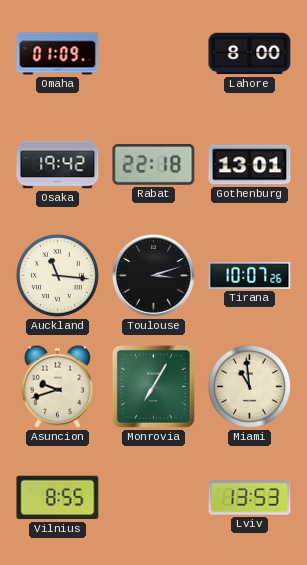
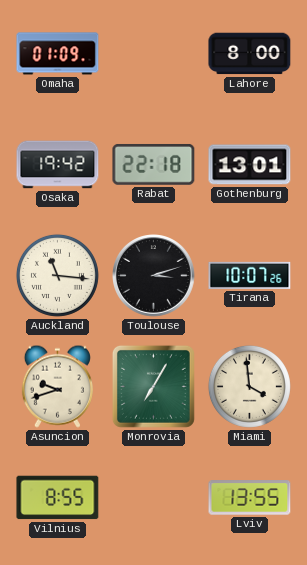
Miami: 10:59 -> 3:59
Lviv: 13:53 -> 13:55
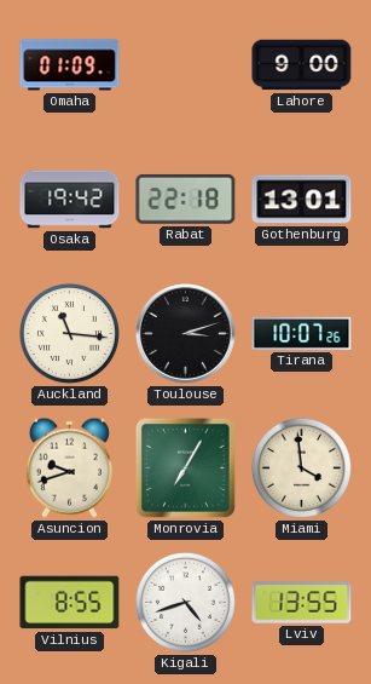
Lahore: 8:00 -> 9:00
Kigali: none -> 4:42
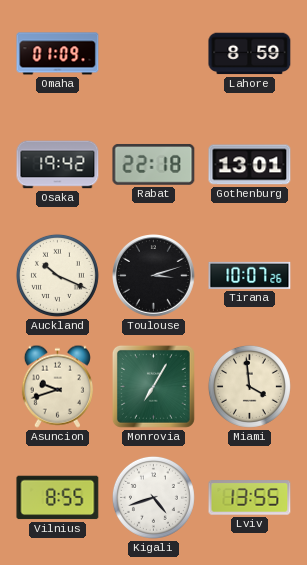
Lahore: 9:00 -> 8:59
Auckland: 11:16 -> 10:19
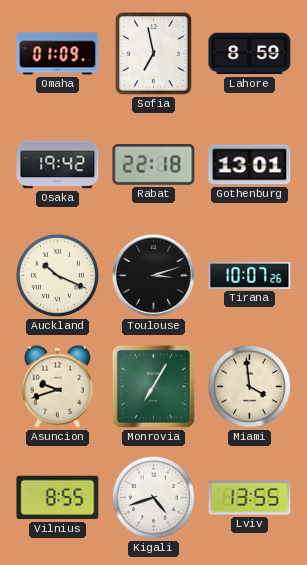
Sofia: none -> 6:58
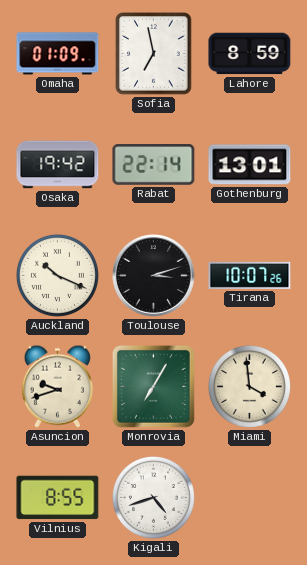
Rabat: 22:18 -> 22:14
Lviv: 13:55 -> none
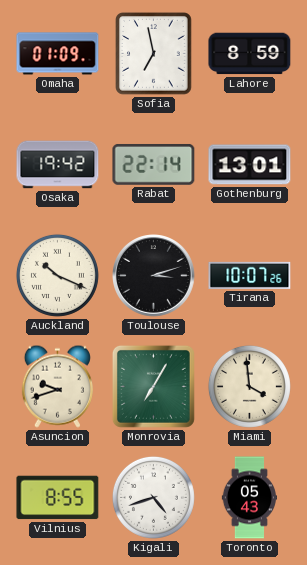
Toronto: none -> 05:43
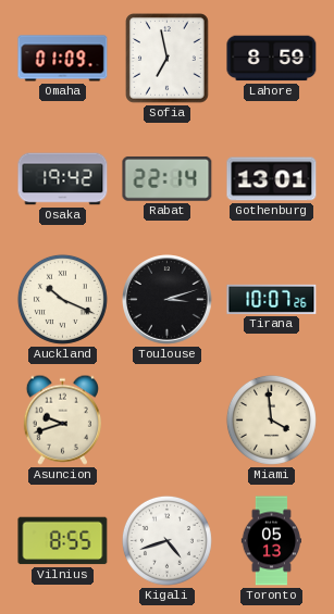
Monrovia: 7:05 -> none
Toronto: 05:43 -> 05:13
